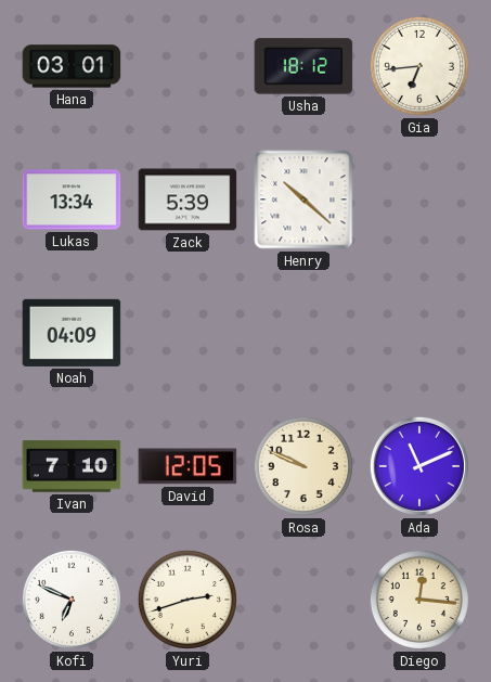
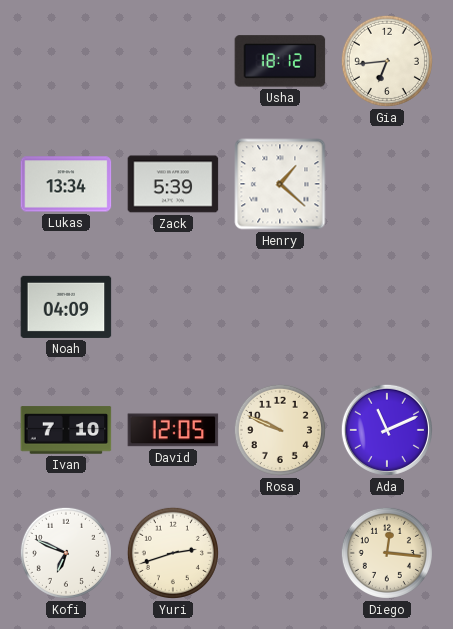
Hana: 03:01 -> none
Henry: 10:22 -> 1:22
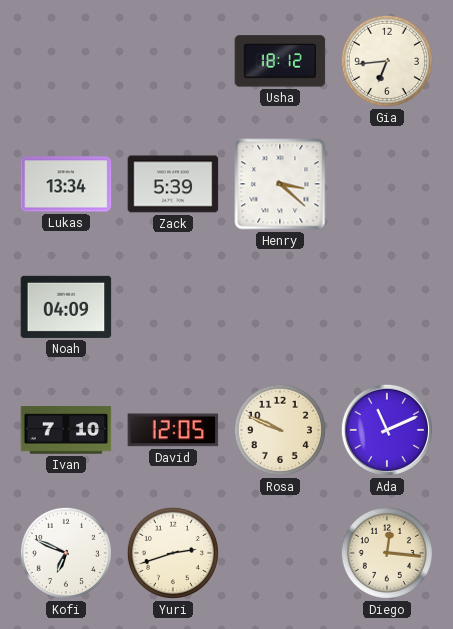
Henry: 1:22 -> 3:22
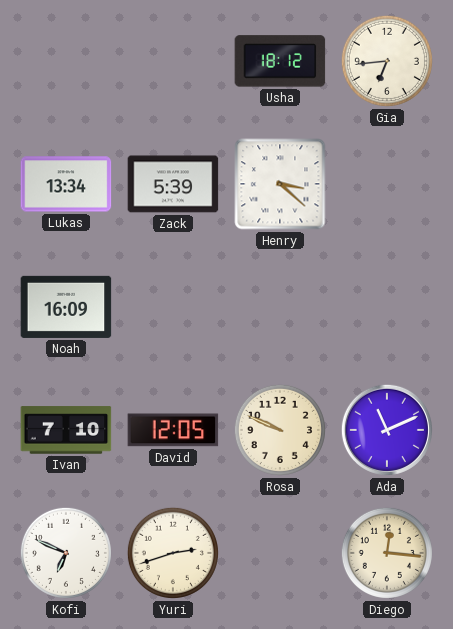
Noah: 04:09 -> 16:09
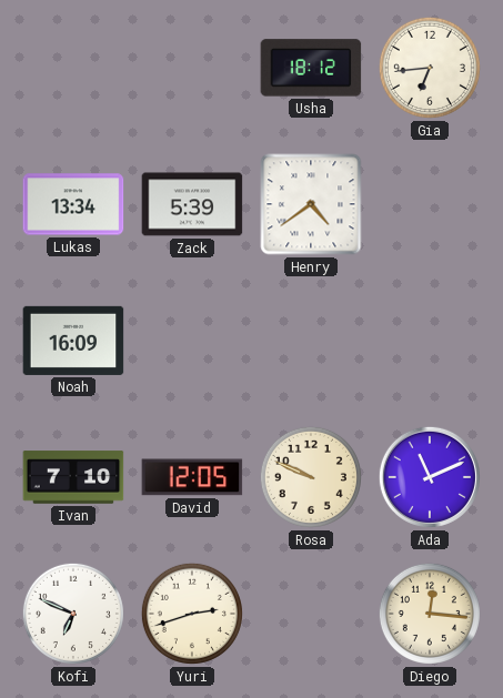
Henry: 3:22 -> 4:39
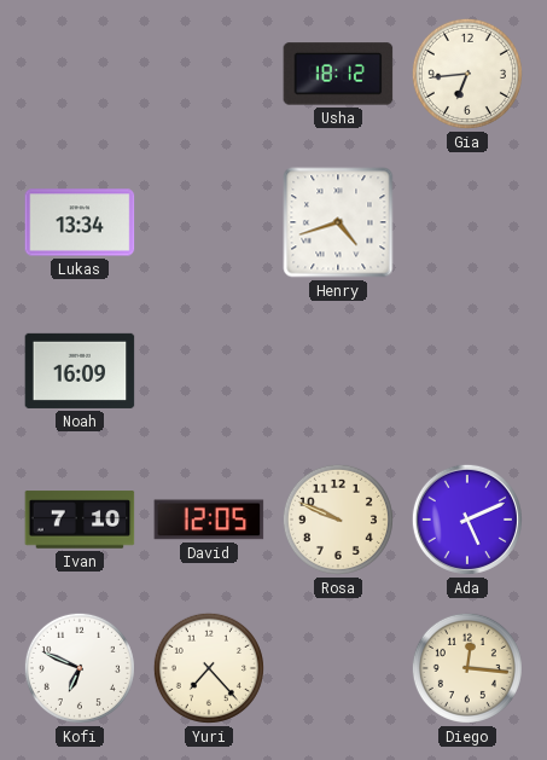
Zack: 5:39 -> none
Henry: 4:39 -> 4:42
Ada: 11:11 -> 5:11
Yuri: 2:42 -> 7:23
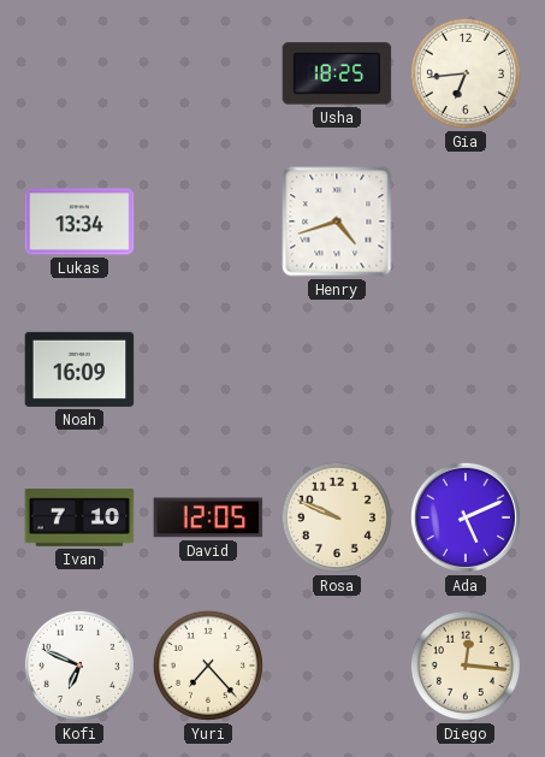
Usha: 18:12 -> 18:25
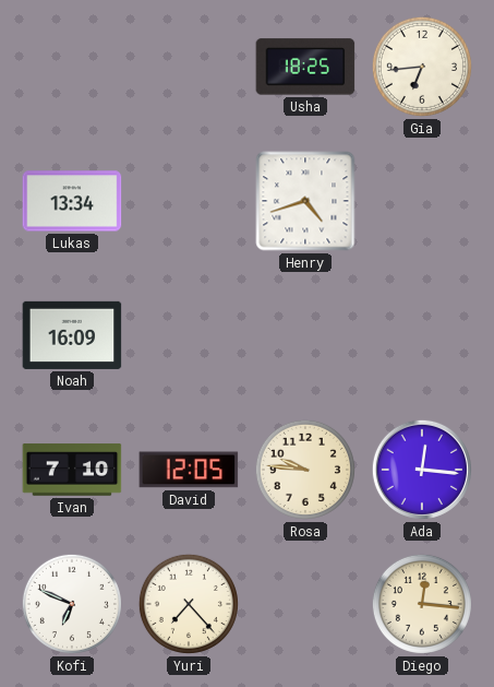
Rosa: 9:49 -> 9:46
Ada: 5:11 -> 12:16
